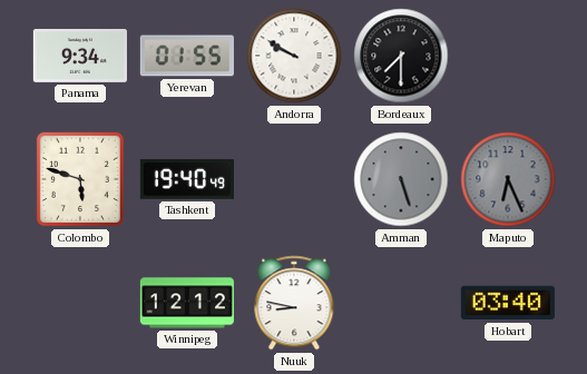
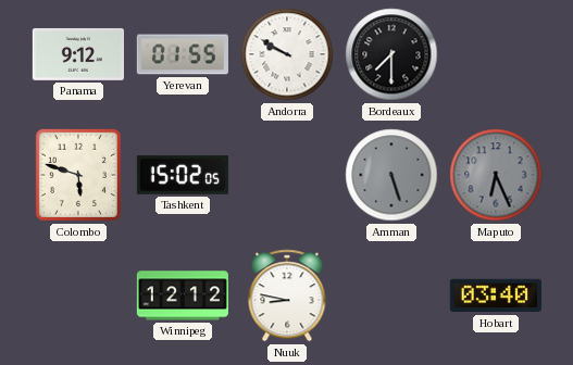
Panama: 9:34 -> 9:12
Tashkent: 19:40 -> 15:02
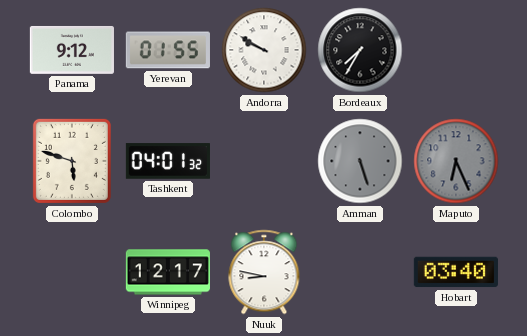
Bordeaux: 7:30 -> 7:35
Tashkent: 15:02 -> 04:01
Winnipeg: 12:12 -> 12:17
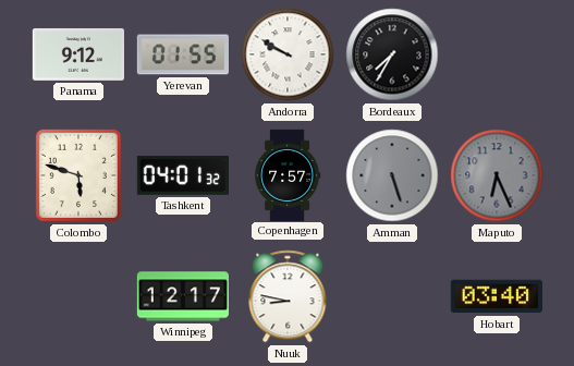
Copenhagen: none -> 7:57
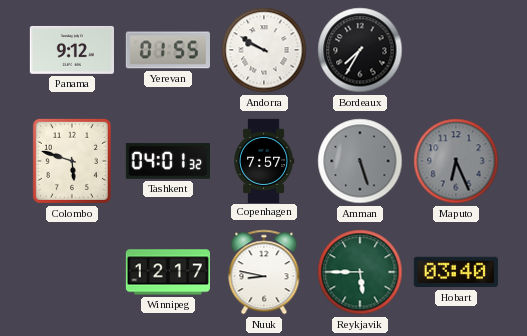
Reykjavik: none -> 5:45
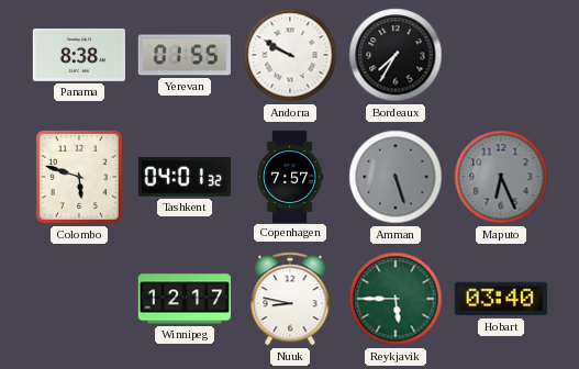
Panama: 9:12 -> 8:38
